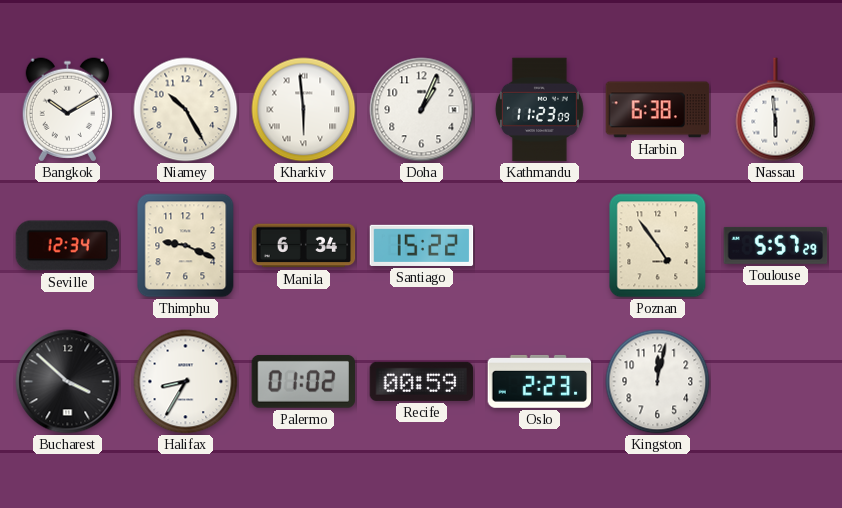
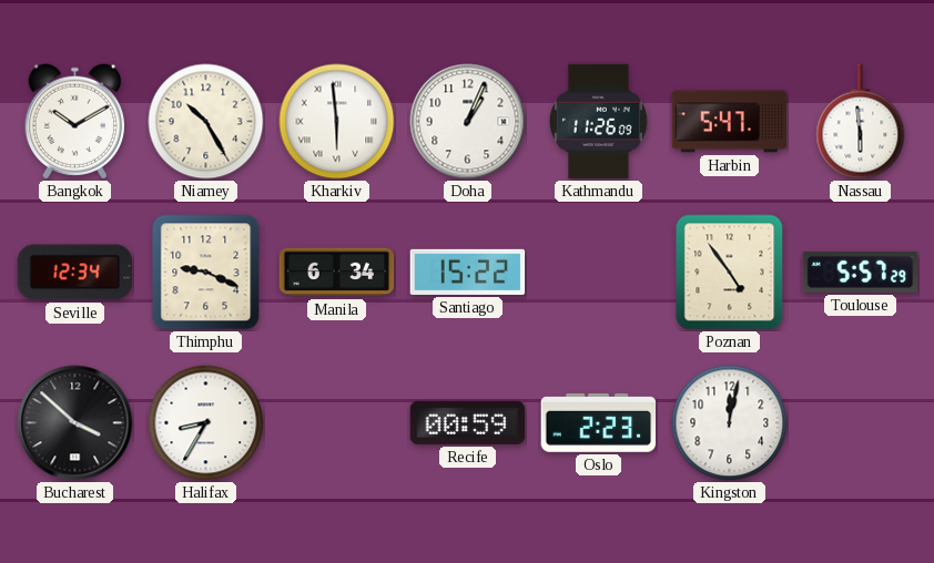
Kathmandu: 11:23 -> 11:26
Harbin: 6:38 -> 5:47
Palermo: 01:02 -> none
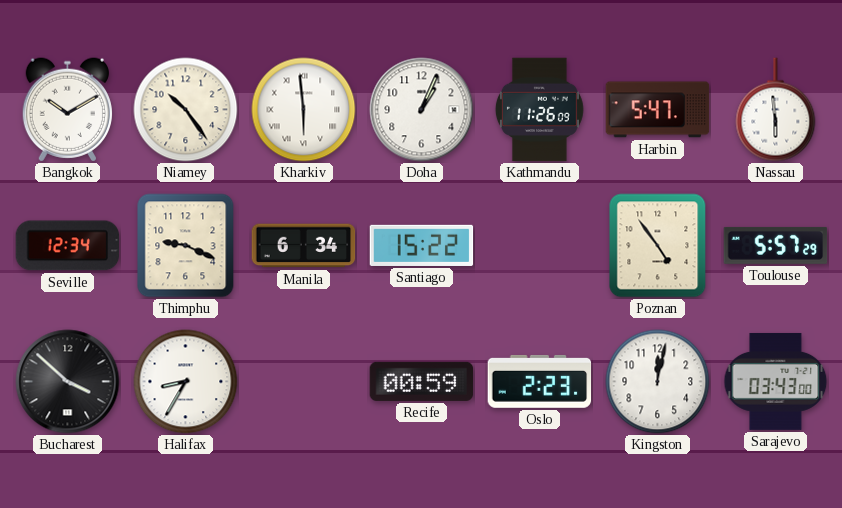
Niamey: 10:25 -> 10:24
Sarajevo: none -> 03:43
